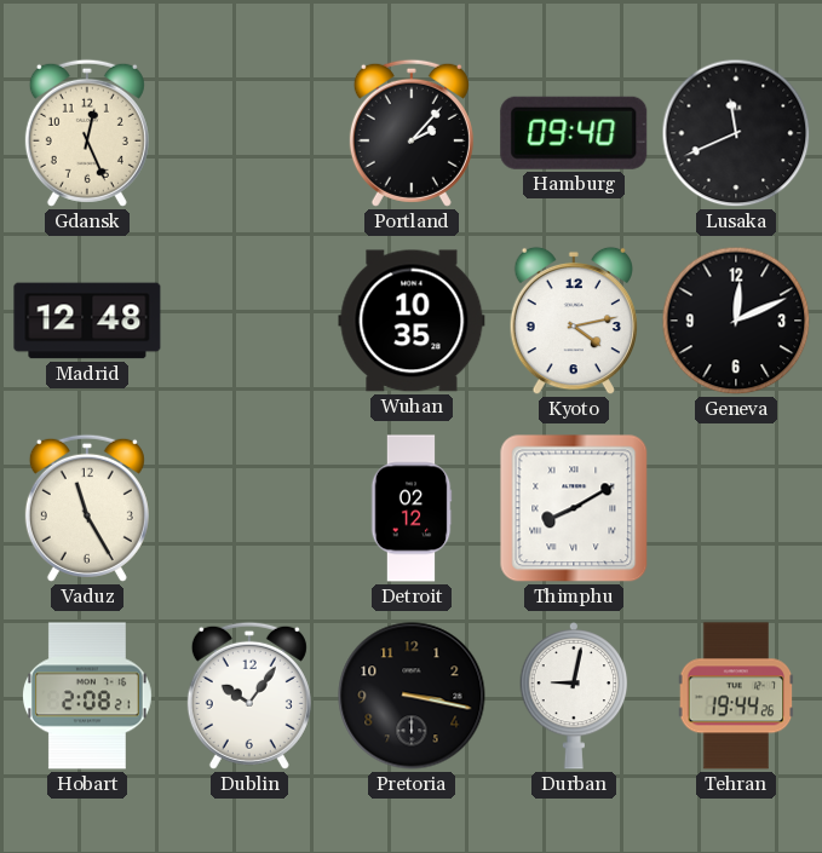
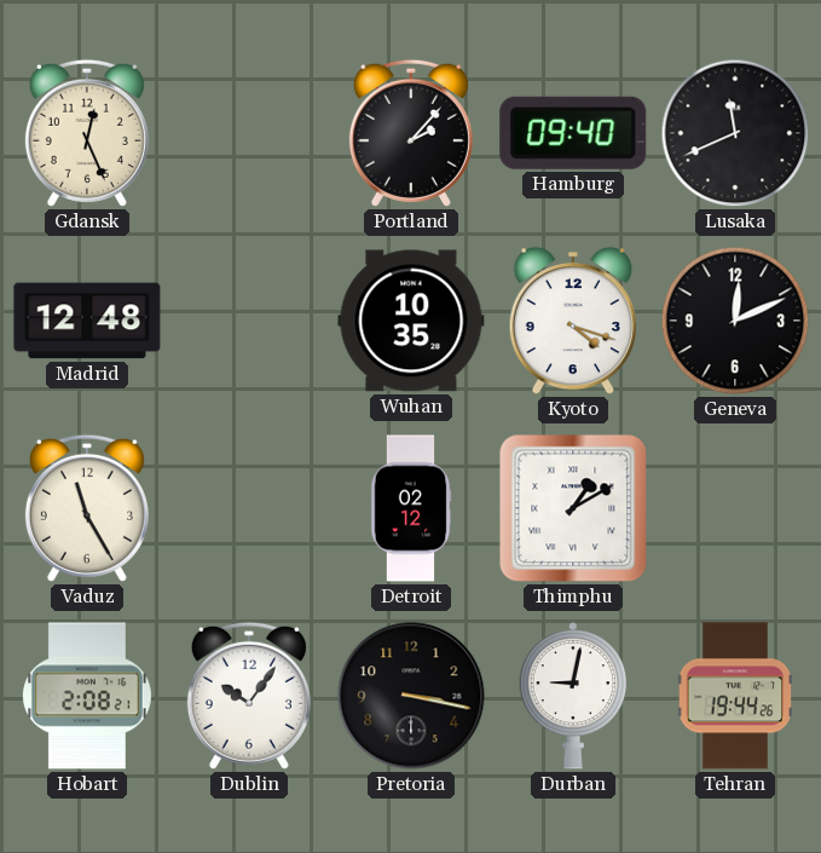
Kyoto: 4:13 -> 4:18
Thimphu: 8:10 -> 1:10
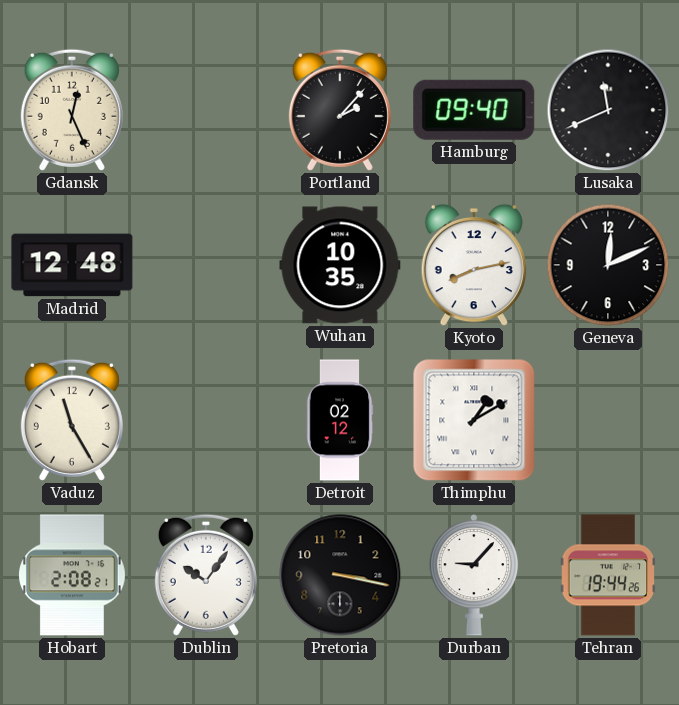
Kyoto: 4:18 -> 8:13
Durban: 9:02 -> 9:07
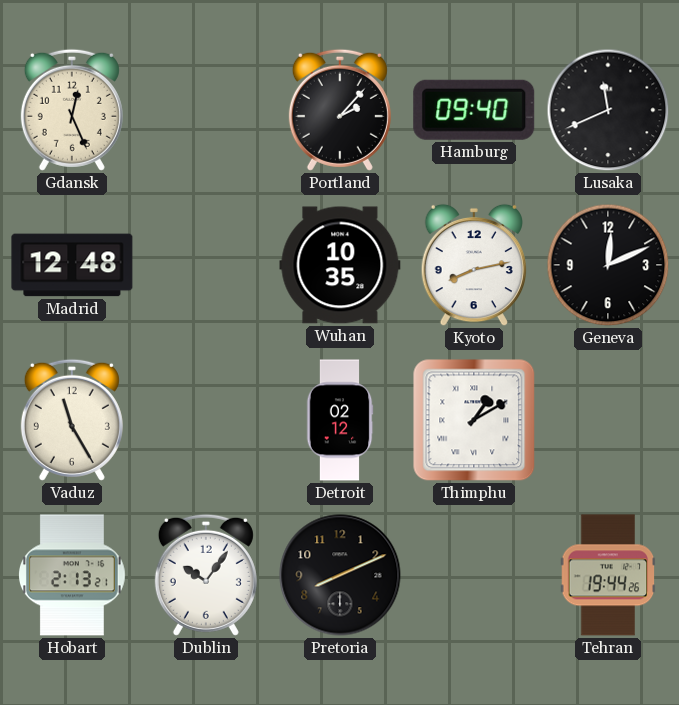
Hobart: 2:08 -> 2:13
Pretoria: 3:17 -> 8:11
Durban: 9:07 -> none
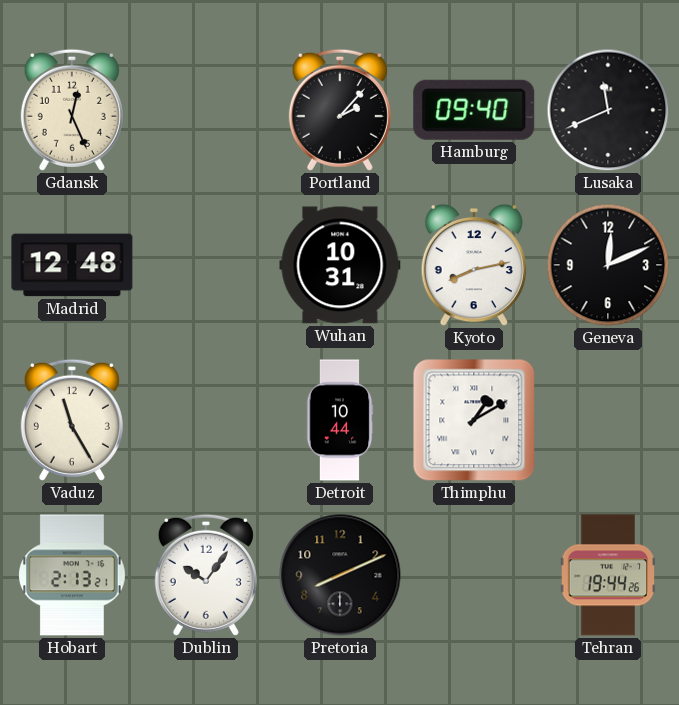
Wuhan: 10:35 -> 10:31
Detroit: 02:12 -> 10:44
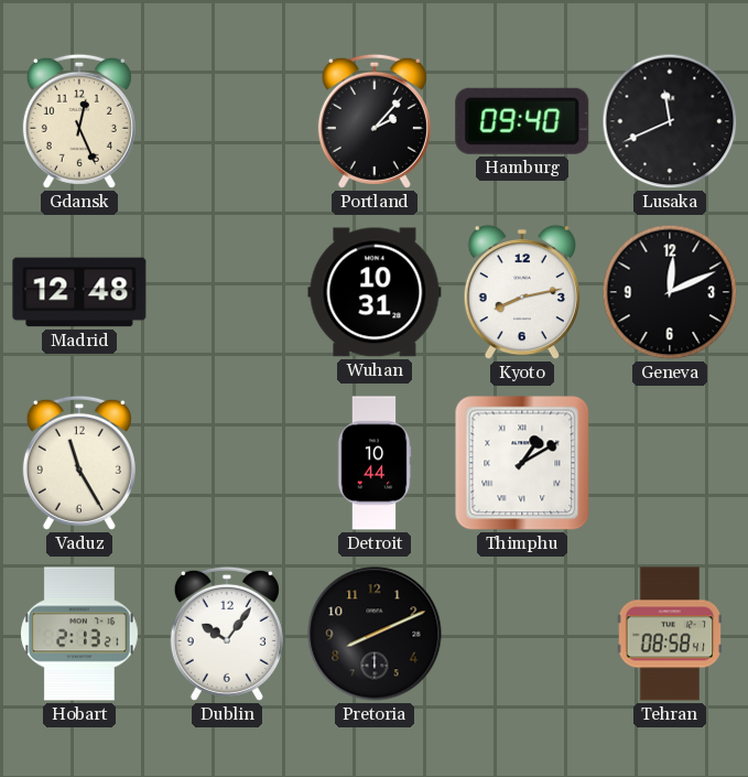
Tehran: 19:44 -> 08:58
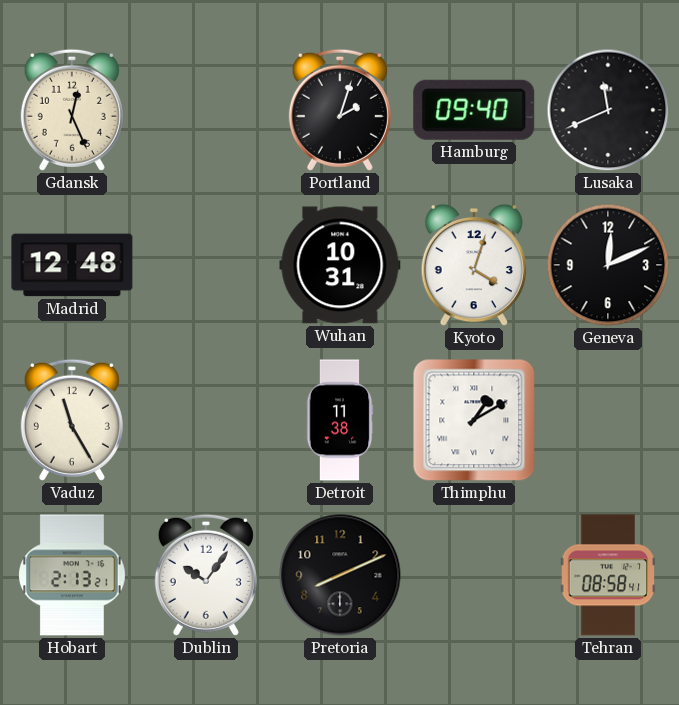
Portland: 2:07 -> 2:03
Kyoto: 8:13 -> 4:03
Detroit: 10:44 -> 11:38
